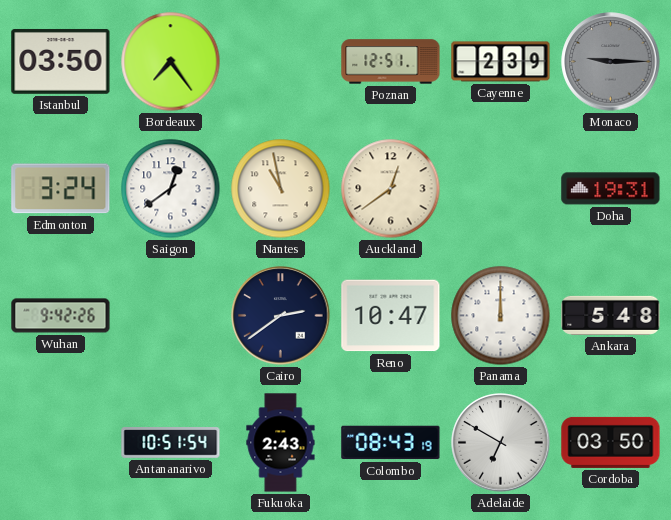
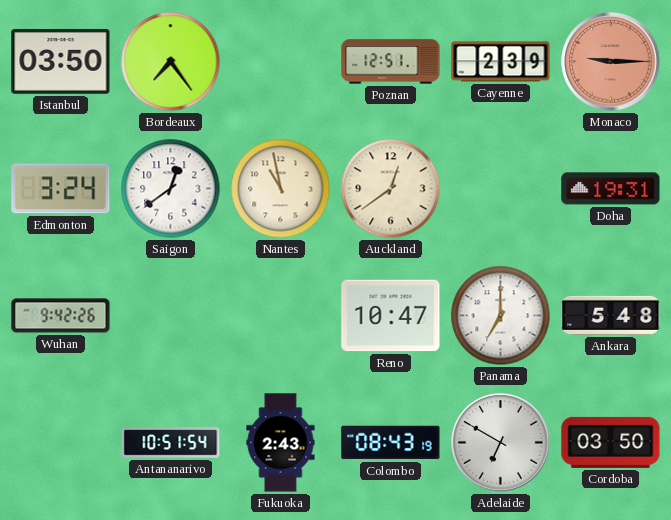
Monaco dial: grey -> salmon
Cairo: 2:39 -> none
Panama: 12:00 -> 7:00
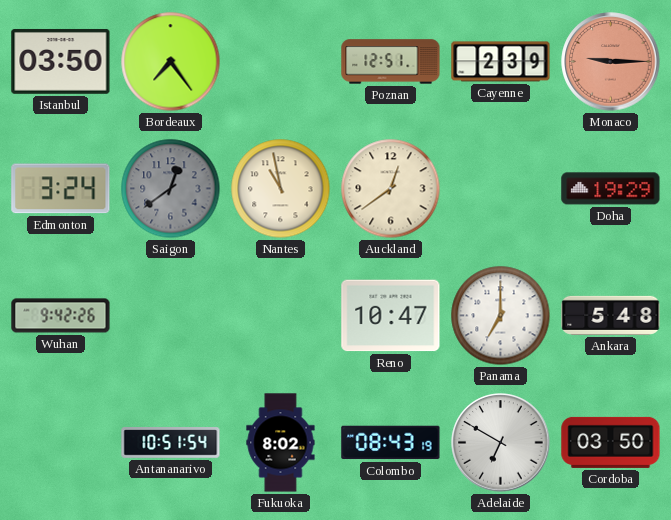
Saigon dial: white -> grey
Doha: 19:31 -> 19:29
Fukuoka: 2:43 -> 8:02
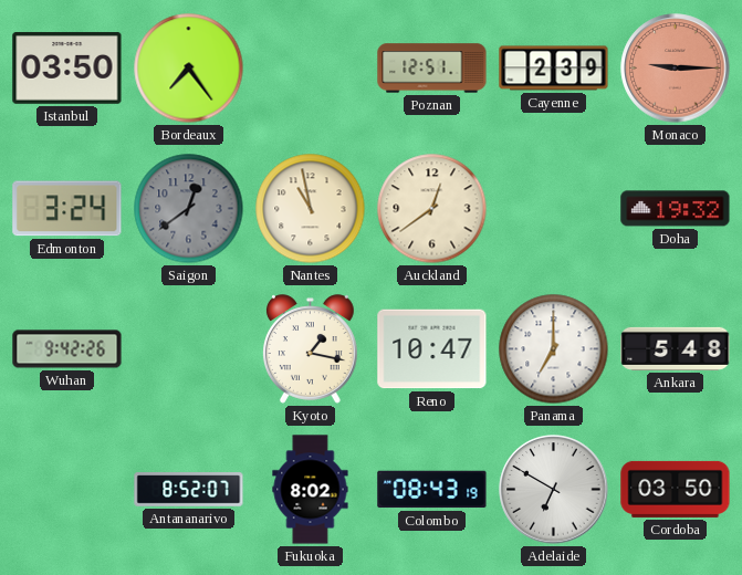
Doha: 19:29 -> 19:32
Kyoto: none -> 1:17
Antananarivo: 10:51 -> 8:52
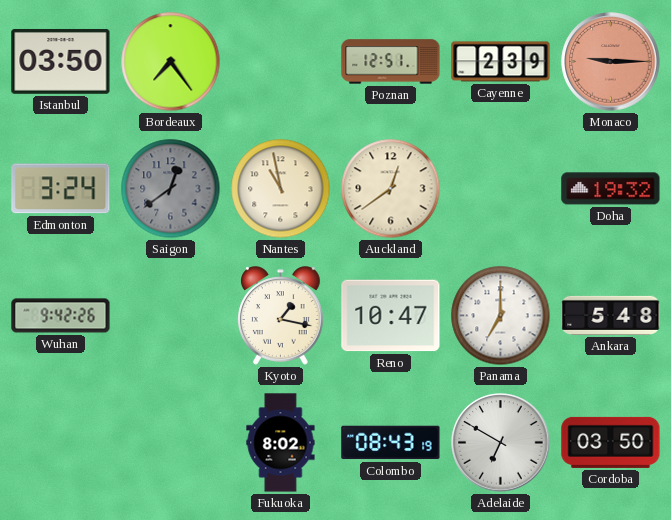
Antananarivo: 8:52 -> none
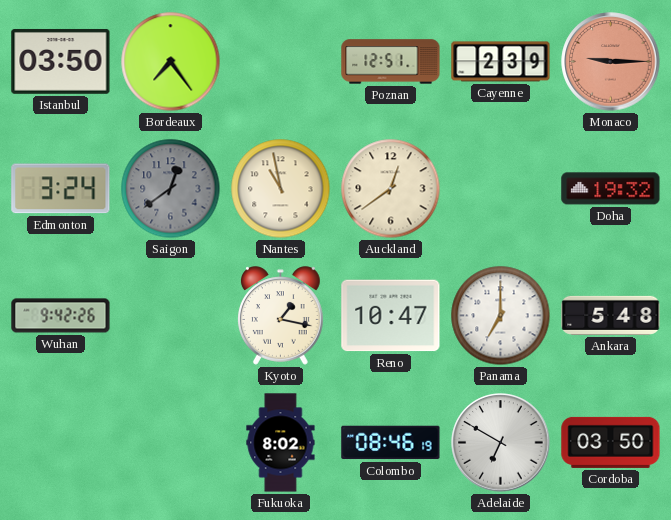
Colombo: 08:43 -> 08:46
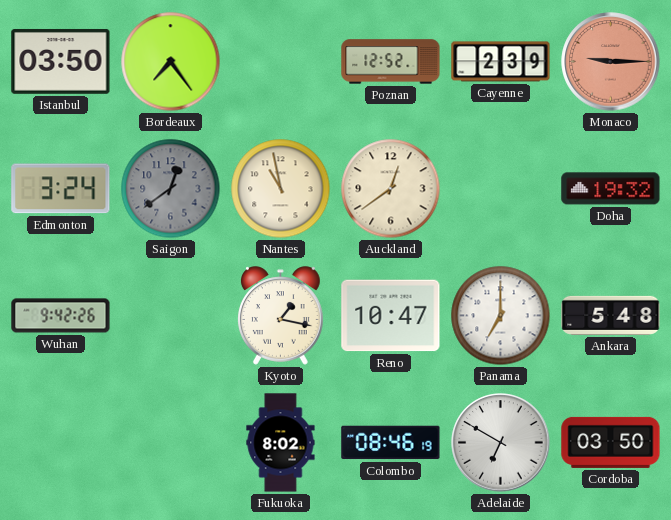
Poznan: 12:51 -> 12:52
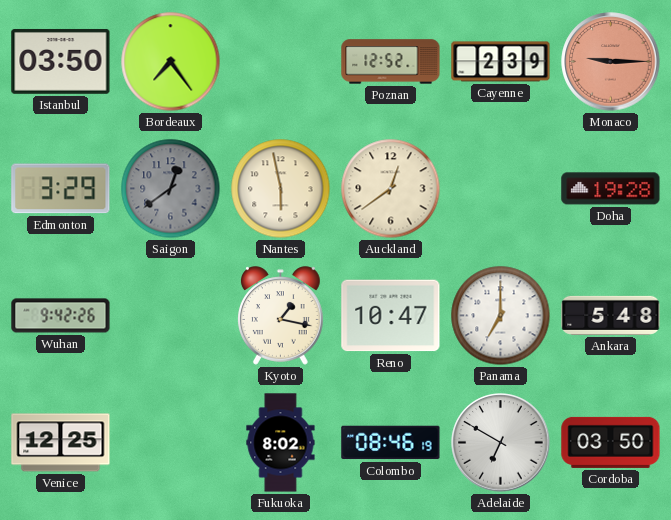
Edmonton: 3:24 -> 3:29
Nantes: 10:58 -> 5:58
Doha: 19:32 -> 19:28
Venice: none -> 12:25
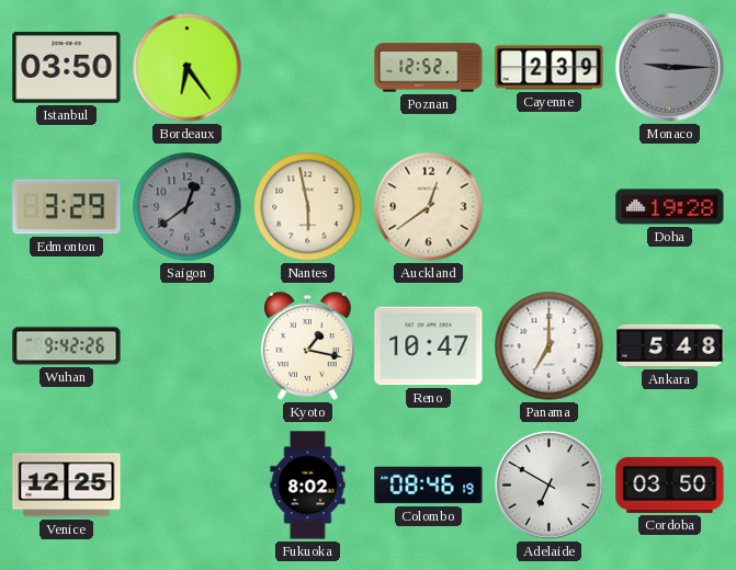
Bordeaux: 7:24 -> 6:24
Monaco dial: salmon -> grey
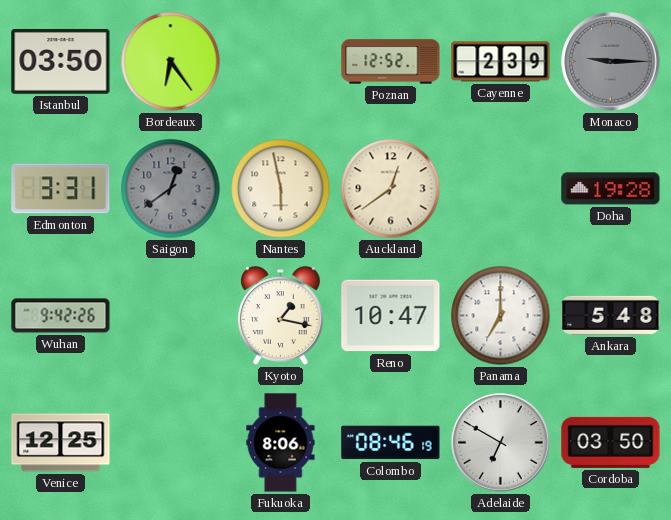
Edmonton: 3:29 -> 3:31
Fukuoka: 8:02 -> 8:06
